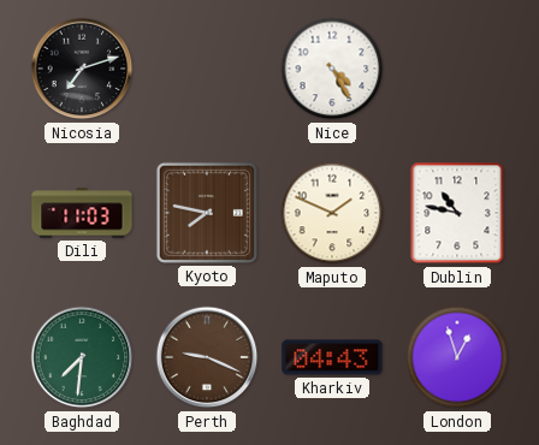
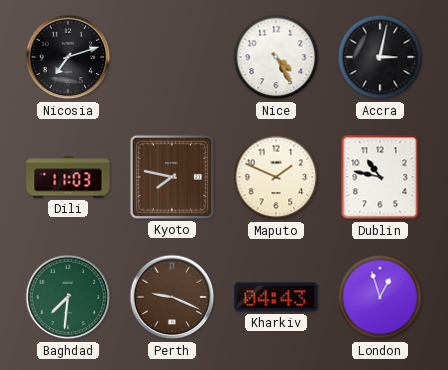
Accra: none -> 3:02
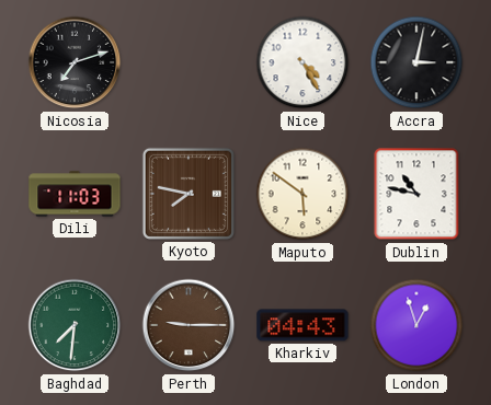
Maputo: 1:49 -> 5:51
Perth: 9:19 -> 9:15
